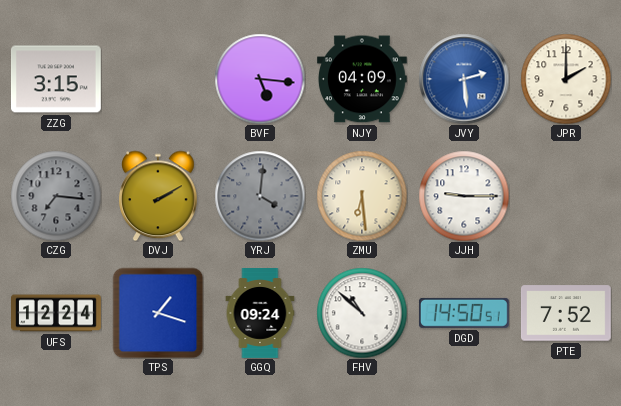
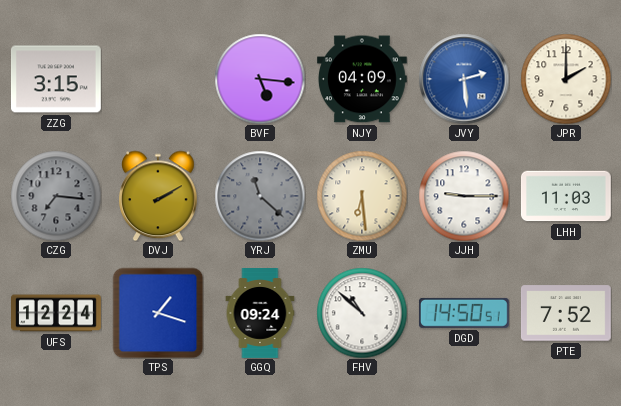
YRJ: 4:01 -> 11:22
LHH: none -> 11:03
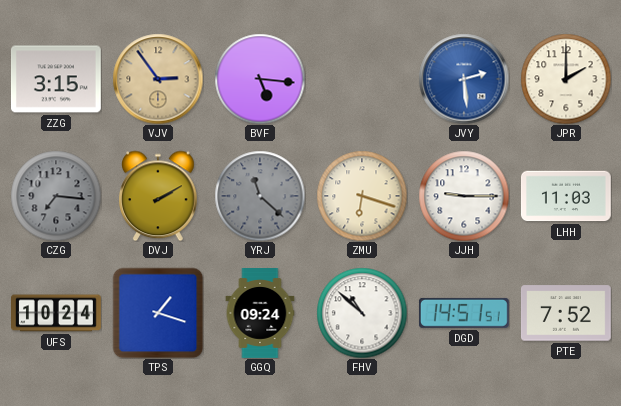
VJV: none -> 2:54
NJY: 04:09 -> none
ZMU: 6:29 -> 6:18
UFS: 12:24 -> 10:24
DGD: 14:50 -> 14:51
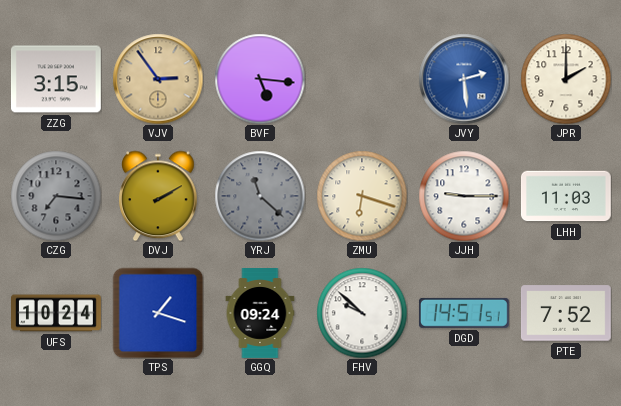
FHV: 10:52 -> 9:52
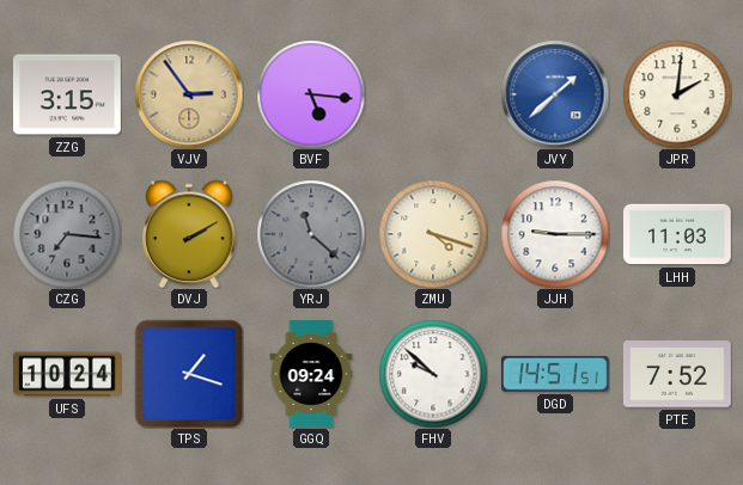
JVY: 2:29 -> 1:38
JPR: 2:00 -> 2:01
ZMU: 6:18 -> 4:18
